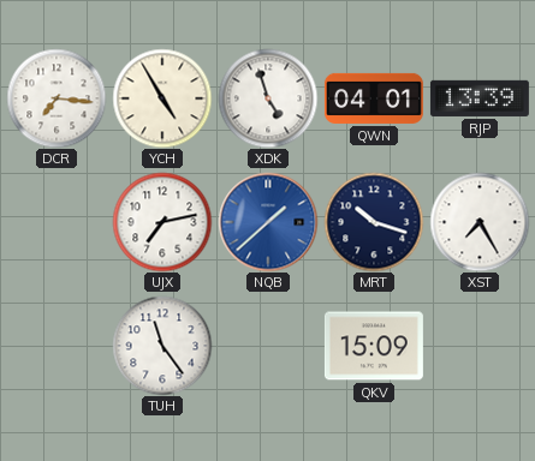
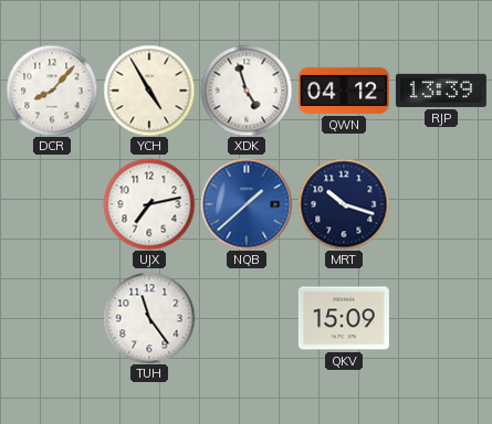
DCR: 7:16 -> 8:07
QWN: 04:01 -> 04:12
XST: 7:25 -> none
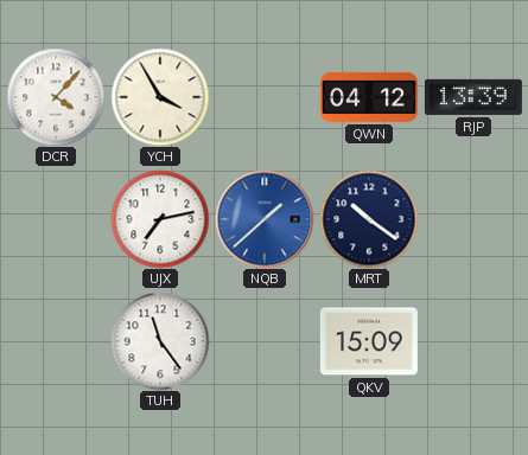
DCR: 8:07 -> 4:07
YCH: 4:55 -> 3:55
XDK: 4:57 -> none
MRT: 10:18 -> 10:21
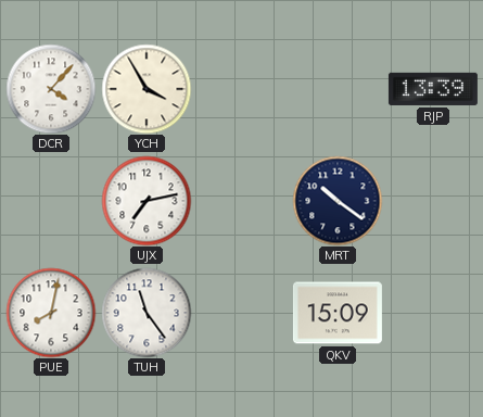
QWN: 04:12 -> none
NQB: 1:38 -> none
PUE: none -> 8:02
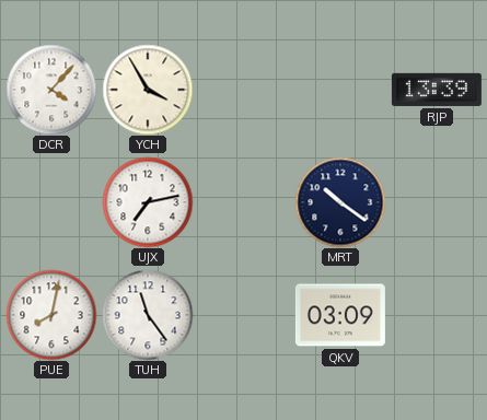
QKV: 15:09 -> 03:09
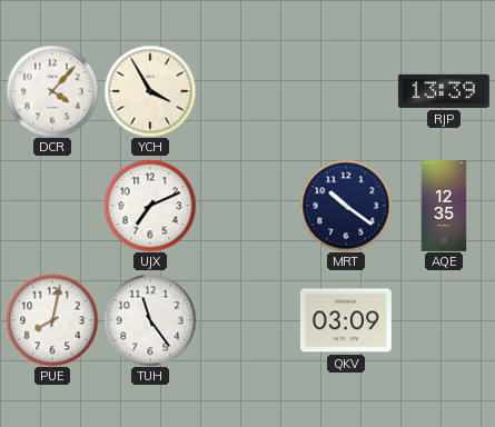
UJX: 7:13 -> 7:11
AQE: none -> 12:35
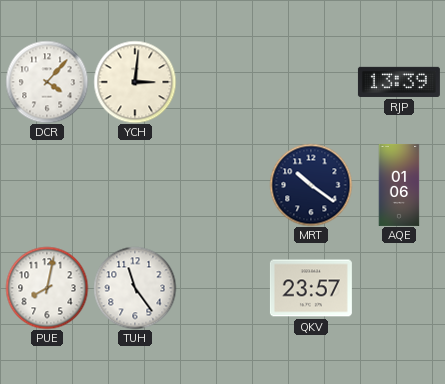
YCH: 3:55 -> 3:01
UJX: 7:11 -> none
AQE: 12:35 -> 01:06
QKV: 03:09 -> 23:57
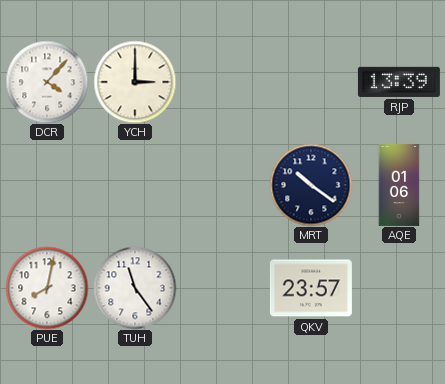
YCH: 3:01 -> 3:00
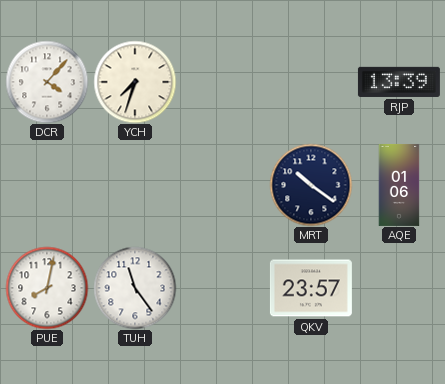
YCH: 3:00 -> 7:33
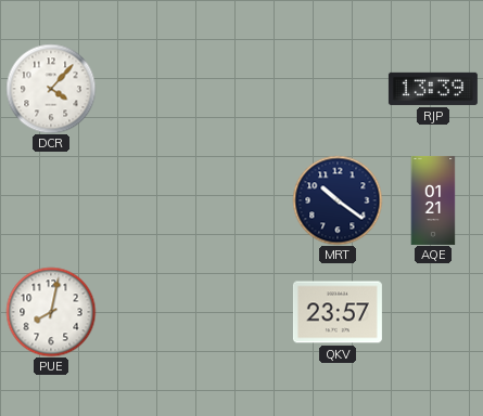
YCH: 7:33 -> none
AQE: 01:06 -> 01:21
TUH: 11:24 -> none
